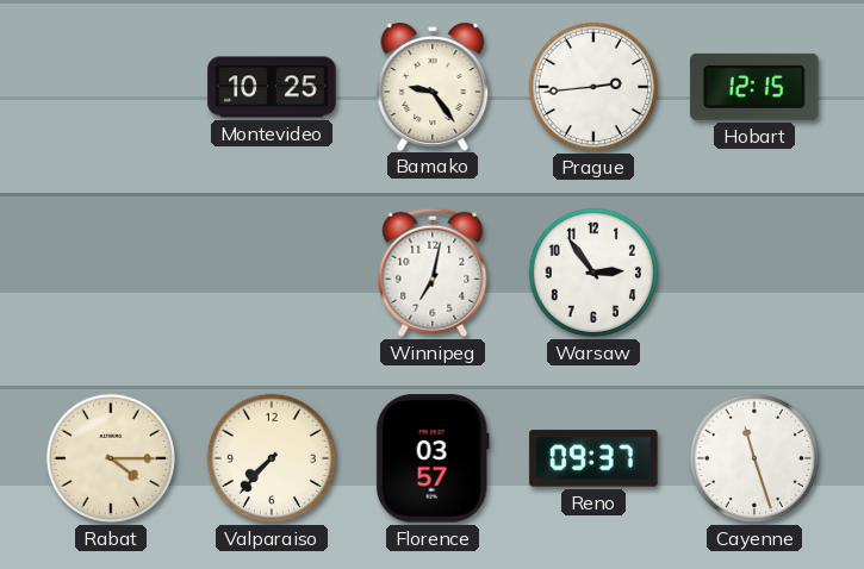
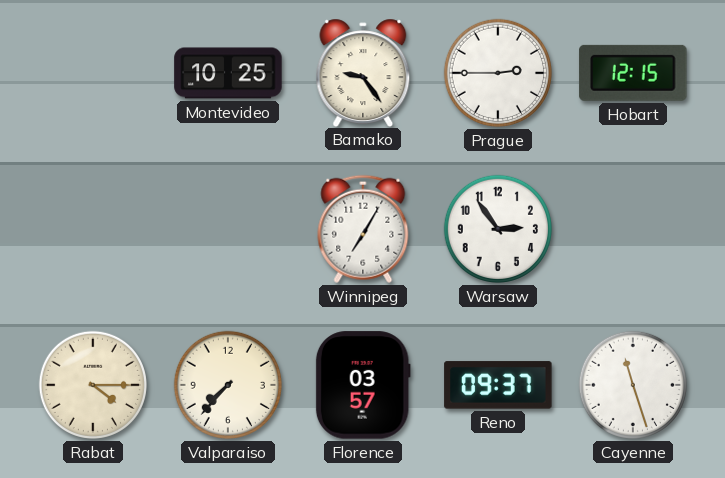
Prague: 2:44 -> 2:45
Winnipeg: 7:02 -> 7:05
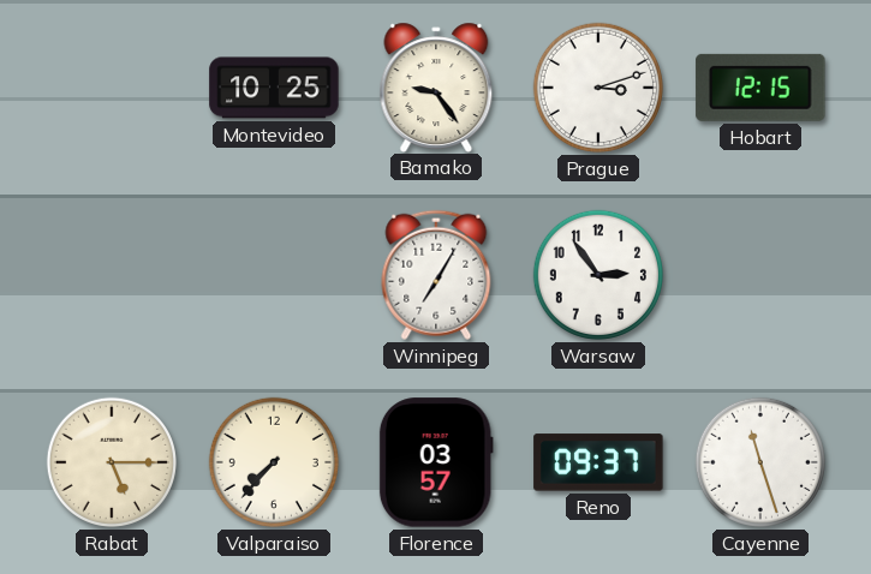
Prague: 2:45 -> 3:12
Rabat: 4:15 -> 5:15
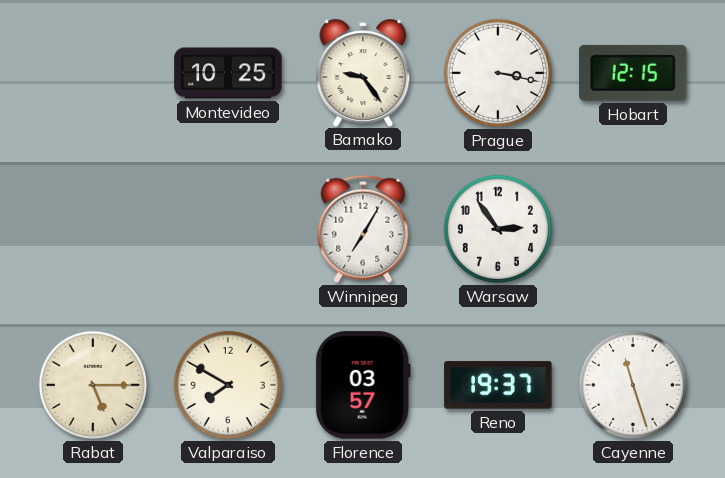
Prague: 3:12 -> 3:17
Valparaiso: 7:37 -> 7:50
Reno: 09:37 -> 19:37
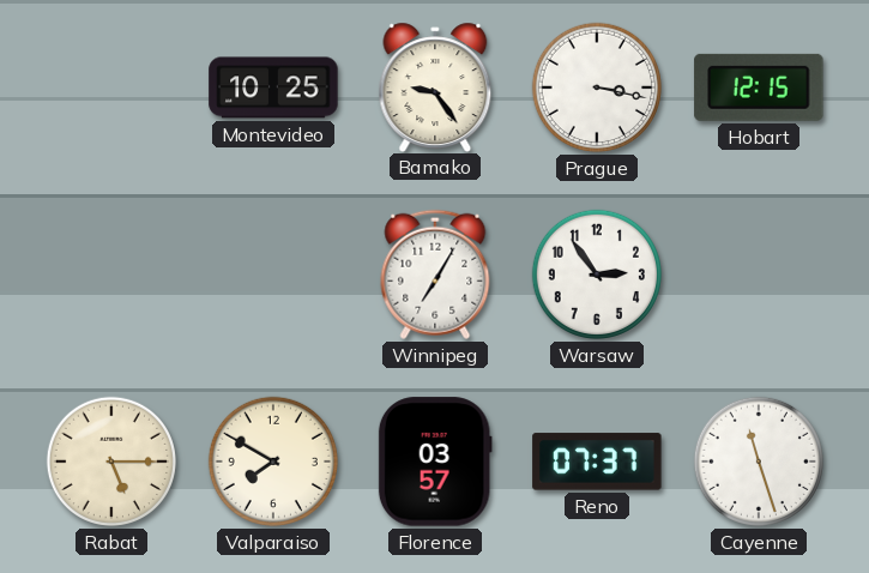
Reno: 19:37 -> 07:37
